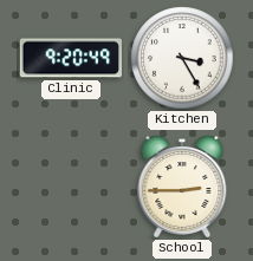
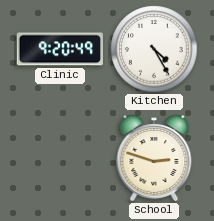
Kitchen: 3:25 -> 4:25
School: 2:45 -> 2:48
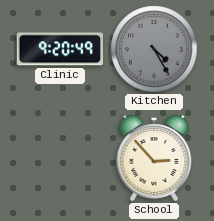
Kitchen dial: white -> grey
School: 2:48 -> 2:53
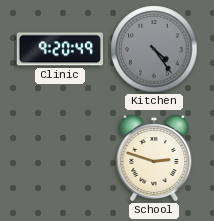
Kitchen: 4:25 -> 4:24
School: 2:53 -> 2:48
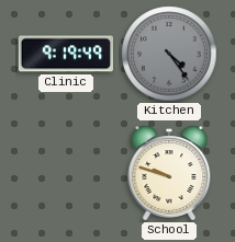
Clinic: 9:20 -> 9:19
School: 2:48 -> 9:48
